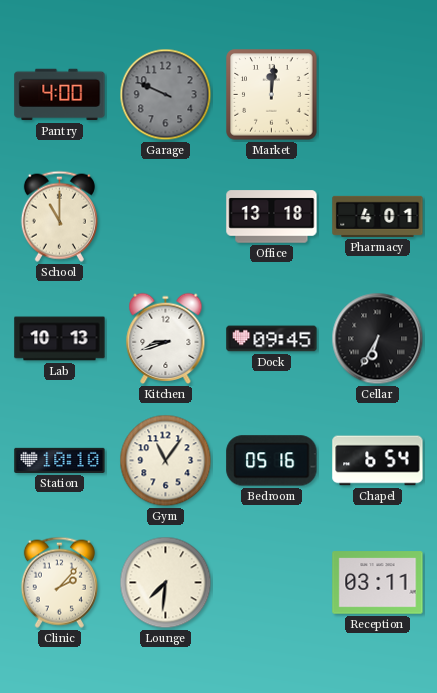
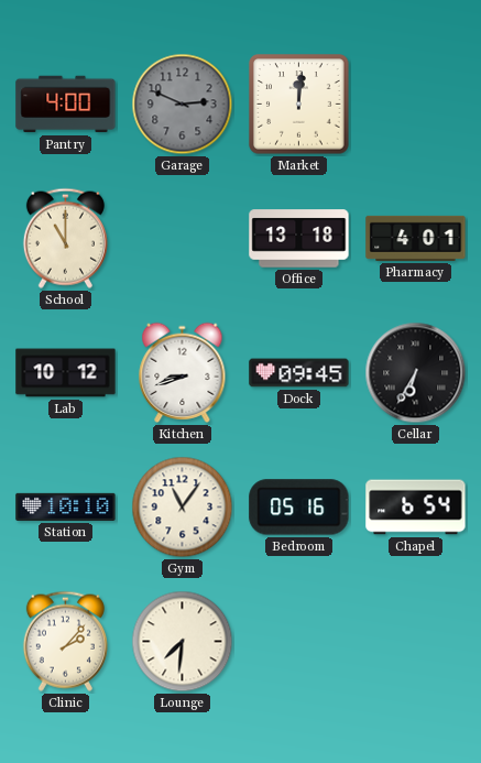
Garage: 9:49 -> 2:49
Lab: 10:13 -> 10:12
Reception: 03:11 -> none
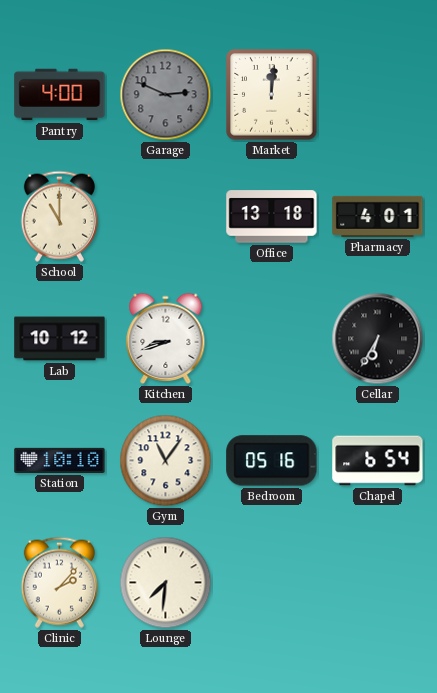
Dock: 09:45 -> none
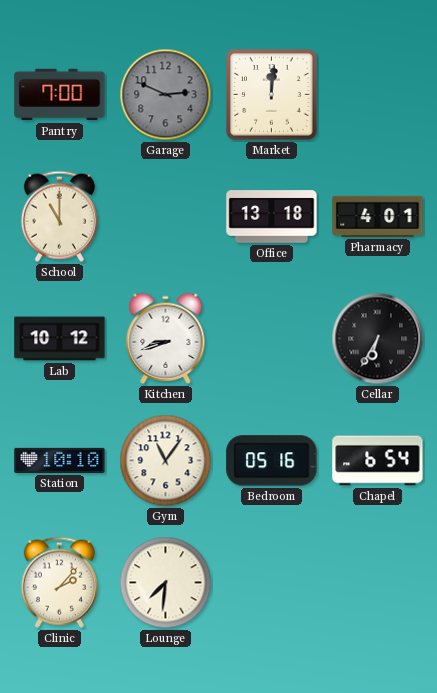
Pantry: 4:00 -> 7:00
